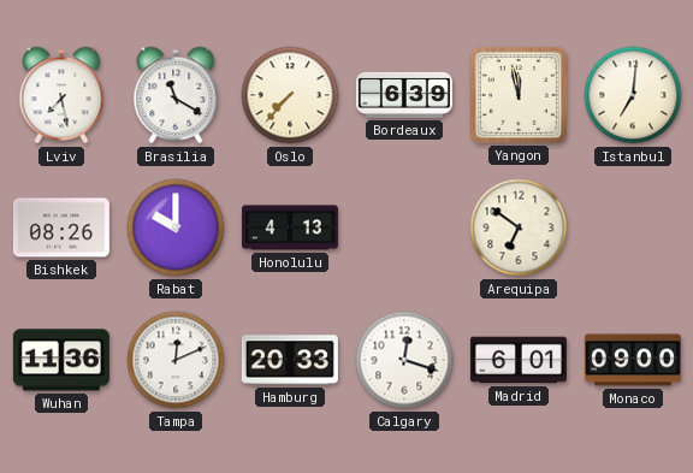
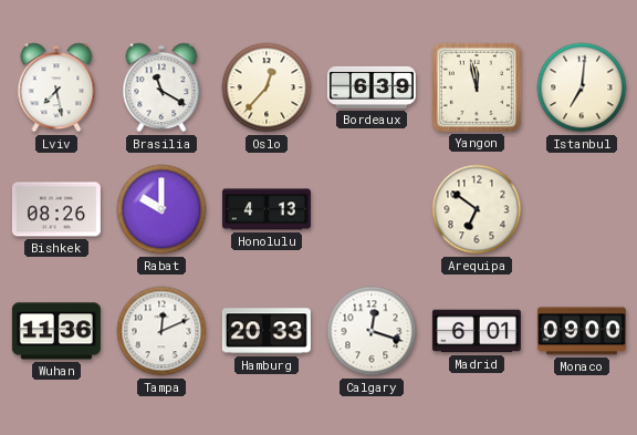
Oslo: 7:37 -> 12:37
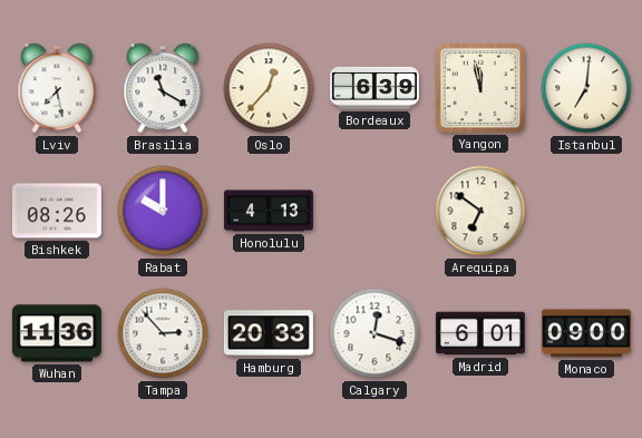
Tampa: 12:11 -> 2:53
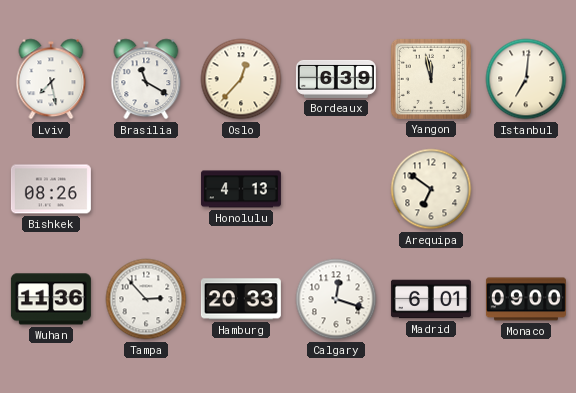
Rabat: 10:00 -> none
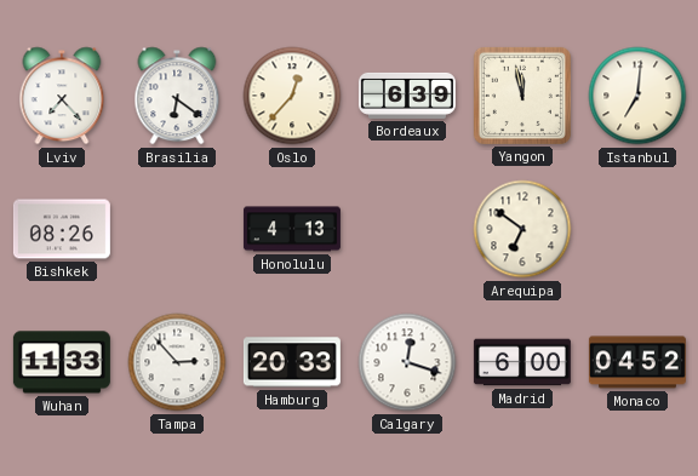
Lviv: 7:28 -> 7:23
Brasilia: 11:20 -> 6:21
Wuhan: 11:36 -> 11:33
Madrid: 6:01 -> 6:00
Monaco: 09:00 -> 04:52
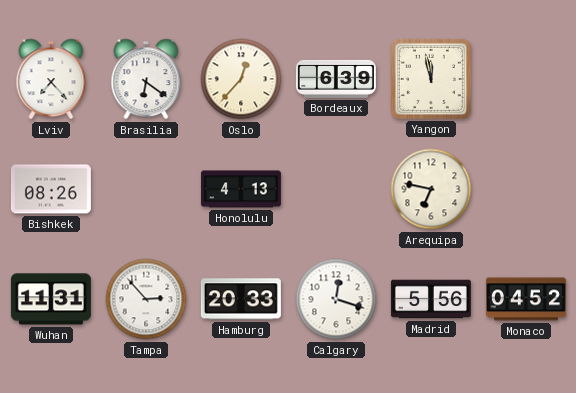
Istanbul: 7:01 -> none
Arequipa: 6:51 -> 6:47
Wuhan: 11:33 -> 11:31
Madrid: 6:00 -> 5:56
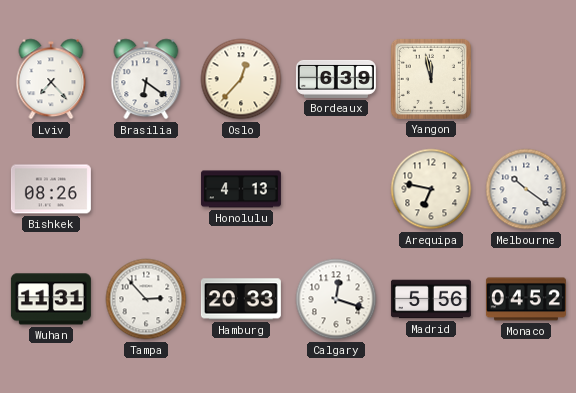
Melbourne: none -> 10:21
